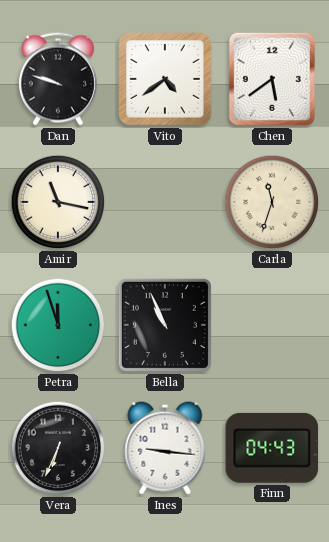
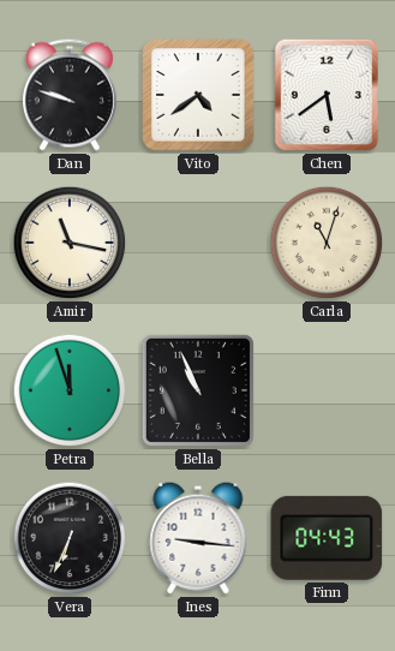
Carla: 11:33 -> 11:03
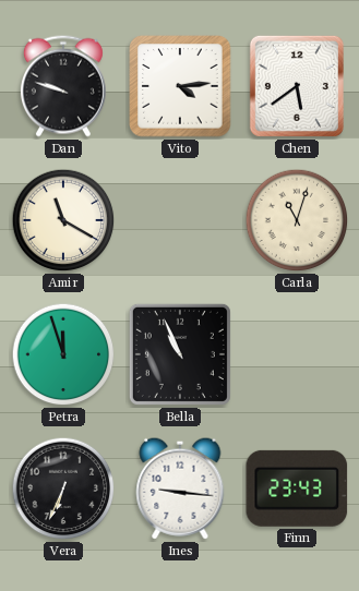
Vito: 4:39 -> 4:14
Amir: 11:17 -> 11:20
Finn: 04:43 -> 23:43
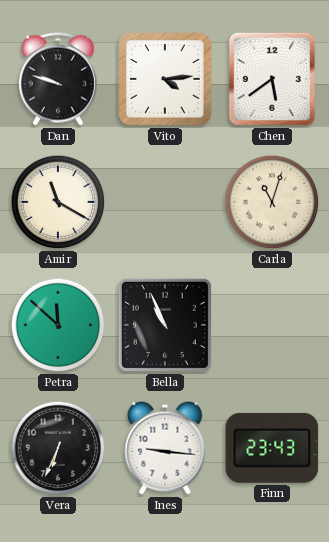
Petra: 11:57 -> 11:52
